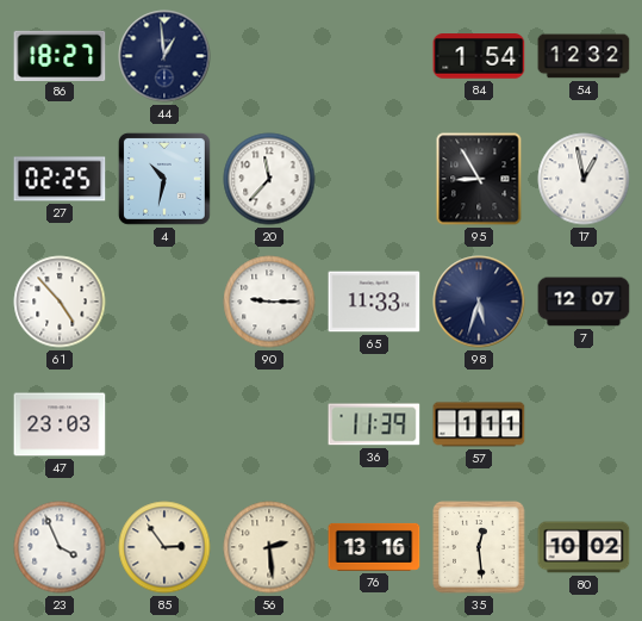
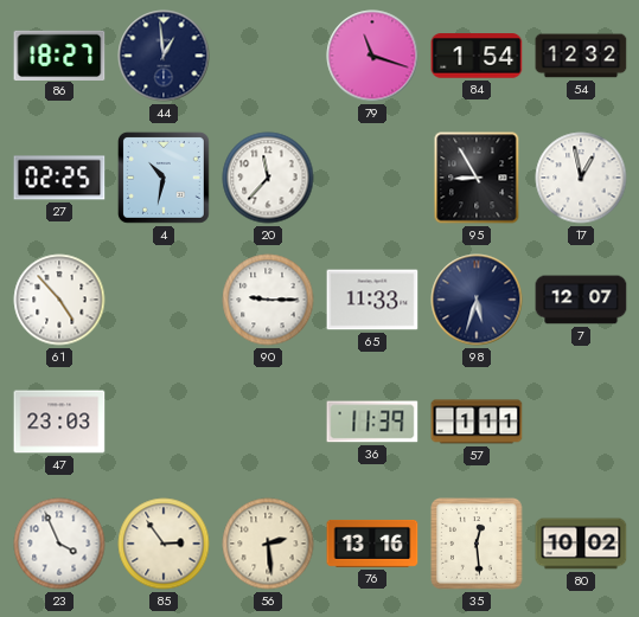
79: none -> 11:18
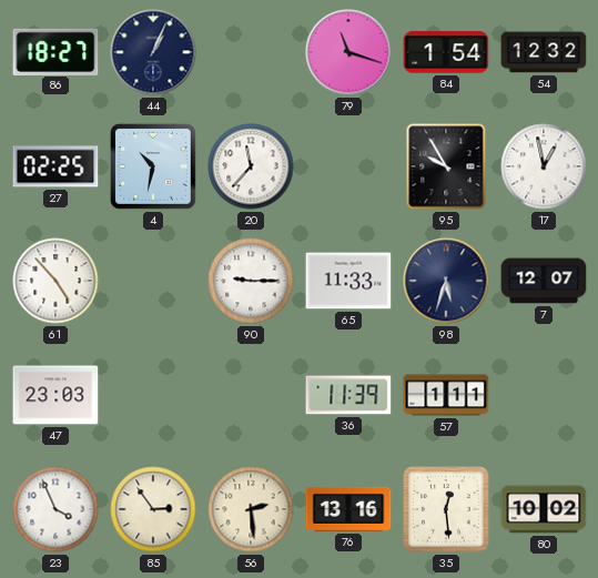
44: 12:59 -> 1:04
95: 8:55 -> 9:55
